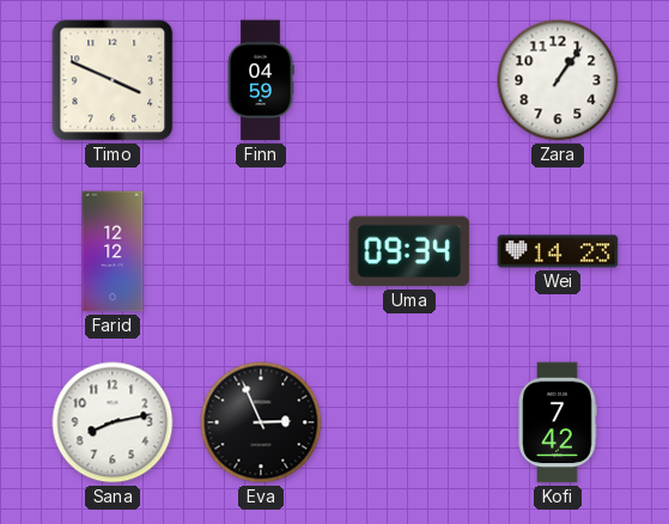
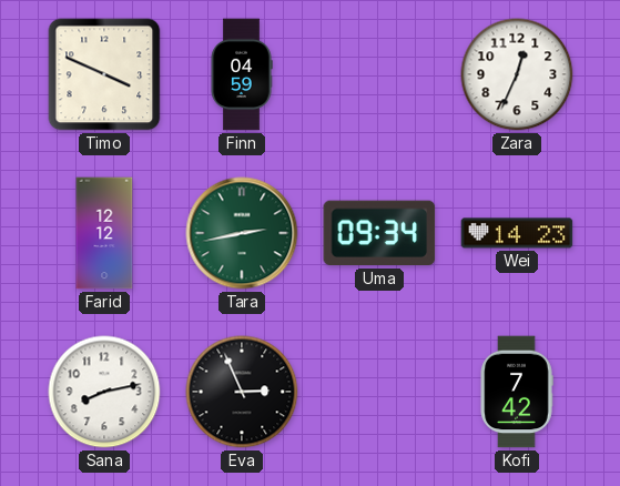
Zara: 1:06 -> 12:34
Tara: none -> 2:43
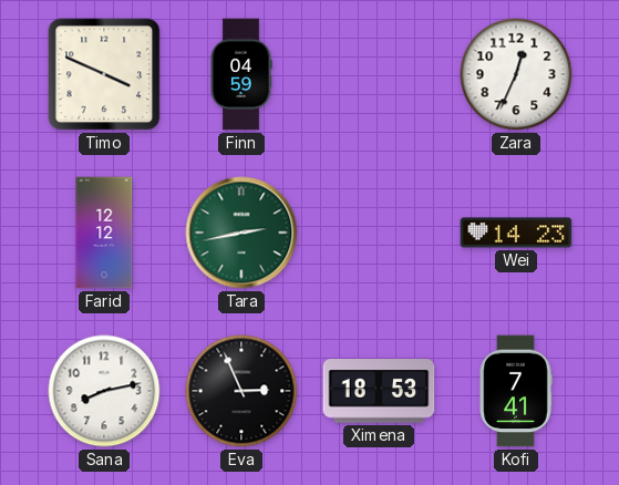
Uma: 09:34 -> none
Ximena: none -> 18:53
Kofi: 7:42 -> 7:41
